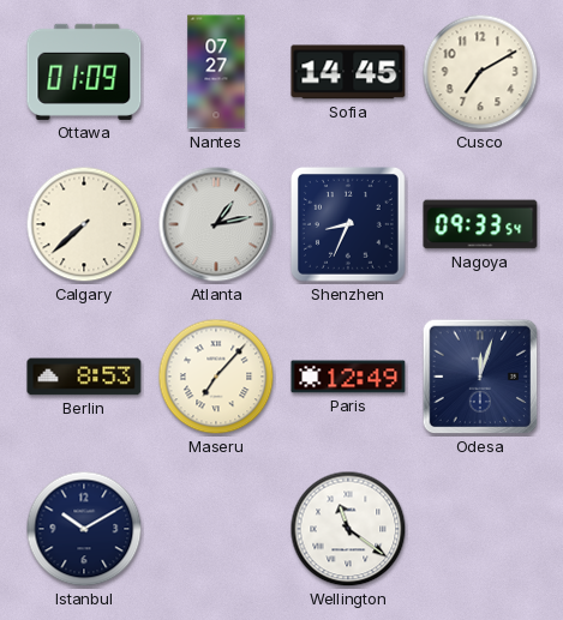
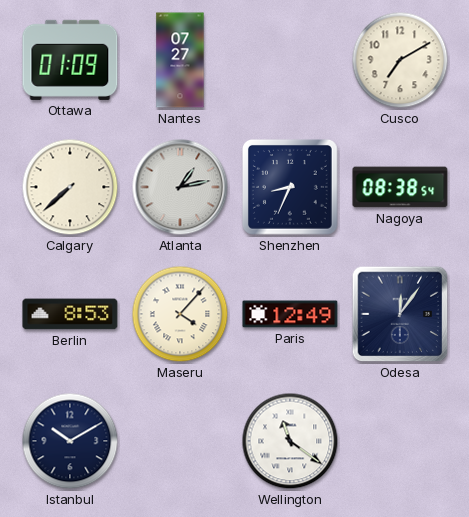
Sofia: 14:45 -> none
Nagoya: 09:33 -> 08:38
Maseru: 7:07 -> 4:07
Odesa: 12:03 -> 12:06
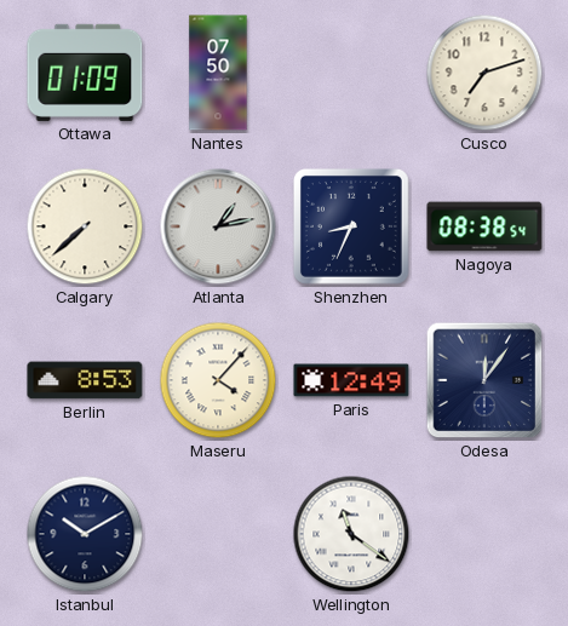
Nantes: 07:27 -> 07:50
Cusco: 7:10 -> 7:12
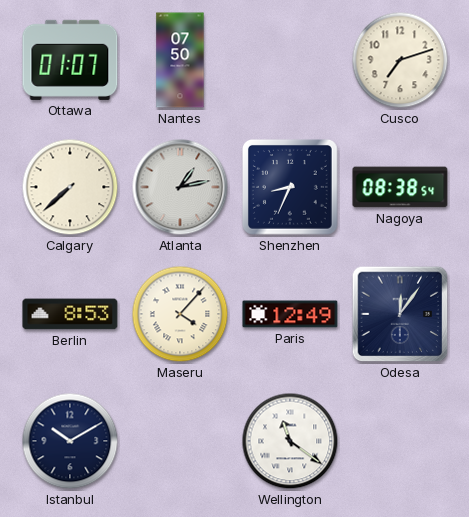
Ottawa: 01:09 -> 01:07
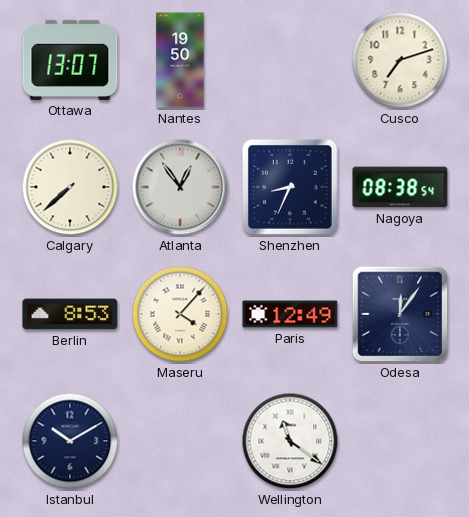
Ottawa: 01:07 -> 13:07
Nantes: 07:50 -> 19:50
Atlanta: 1:13 -> 12:54
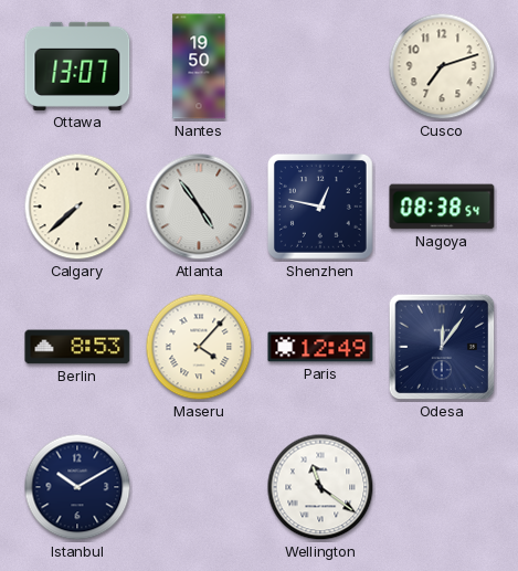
Atlanta: 12:54 -> 4:54
Shenzhen: 8:34 -> 12:47
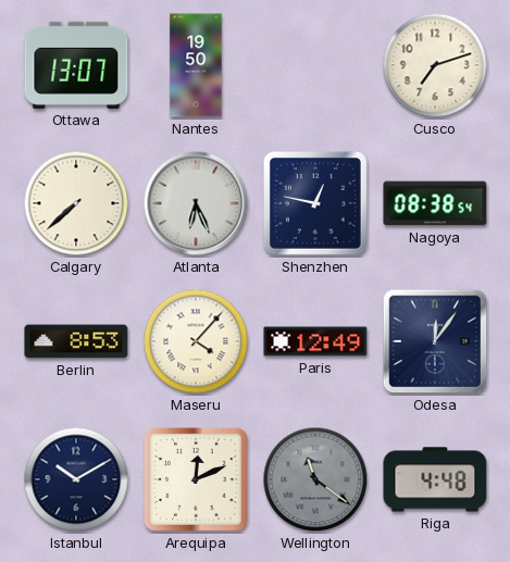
Atlanta: 4:54 -> 6:26
Arequipa: none -> 12:11
Wellington dial: white -> grey
Riga: none -> 4:48
